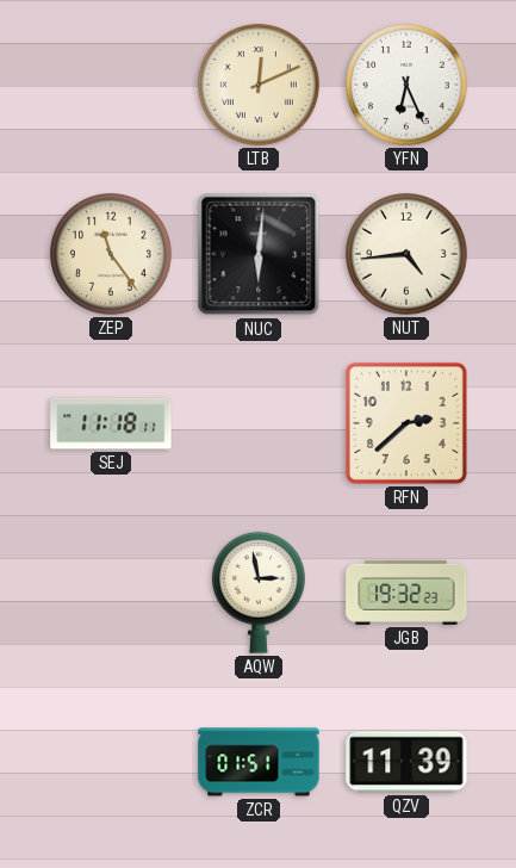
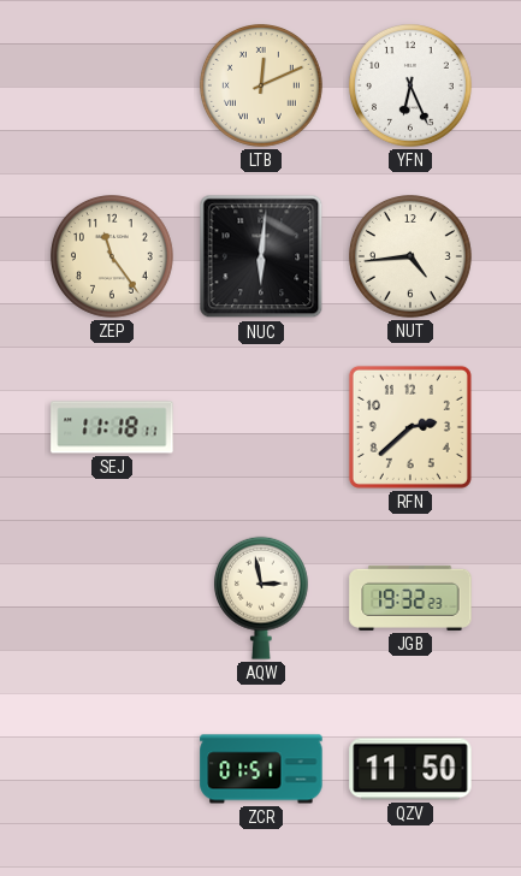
QZV: 11:39 -> 11:50
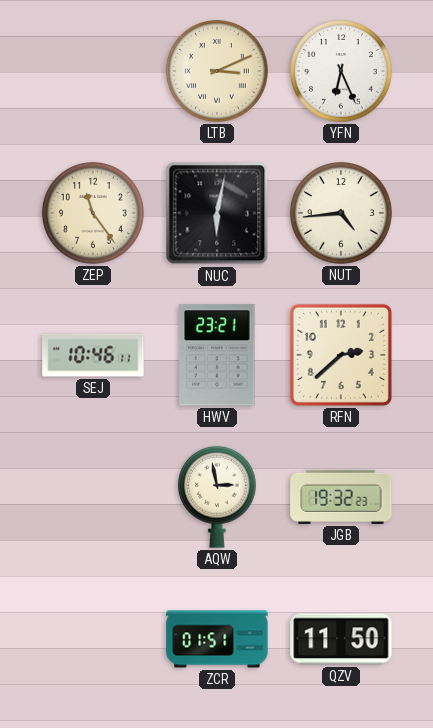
LTB: 12:11 -> 3:11
NUC: 6:01 -> 6:02
SEJ: 11:18 -> 10:46
HWV: none -> 23:21
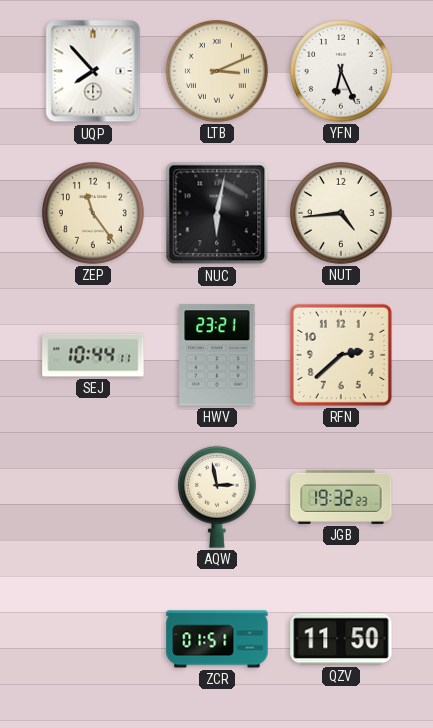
UQP: none -> 7:53
SEJ: 10:46 -> 10:44
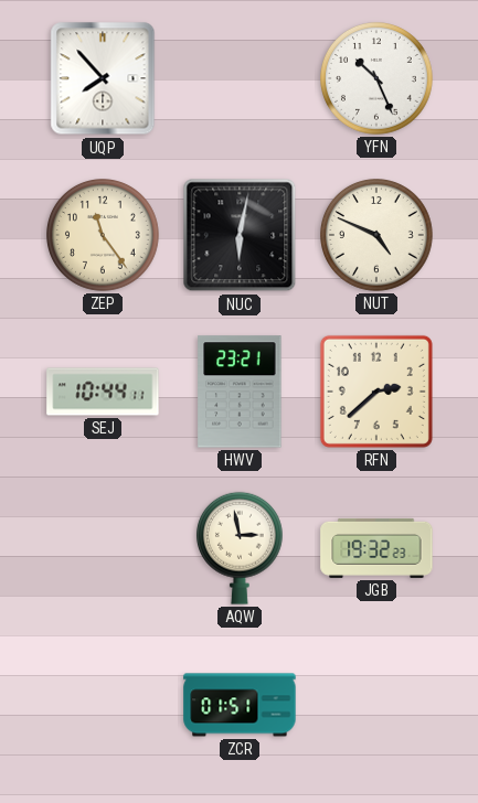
LTB: 3:11 -> none
YFN: 6:26 -> 10:26
NUT: 4:44 -> 4:49
QZV: 11:50 -> none
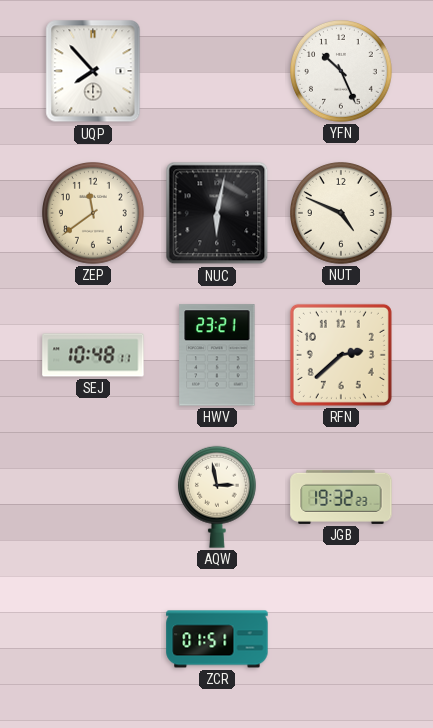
ZEP: 11:24 -> 11:39
SEJ: 10:44 -> 10:48
